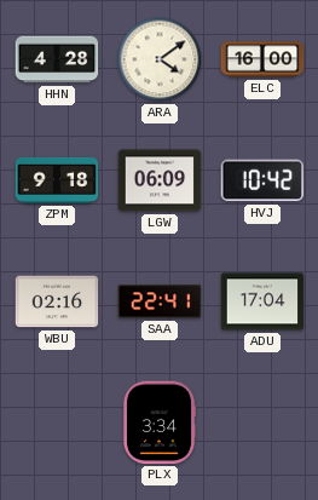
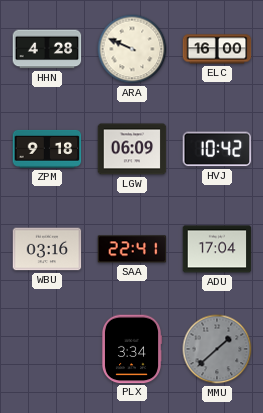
ARA: 4:09 -> 9:49
WBU: 02:16 -> 03:16
MMU: none -> 1:38
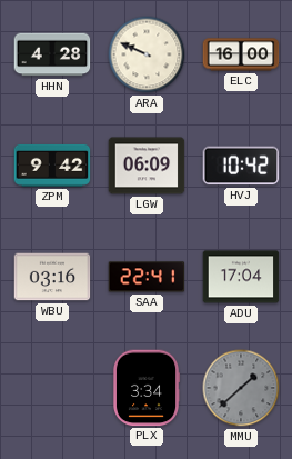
ZPM: 9:18 -> 9:42
